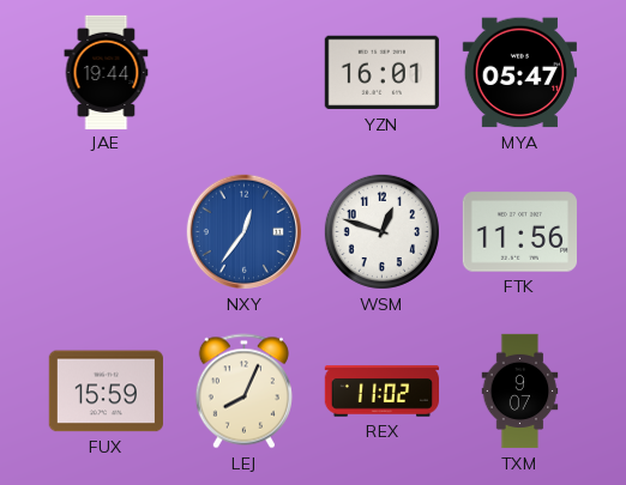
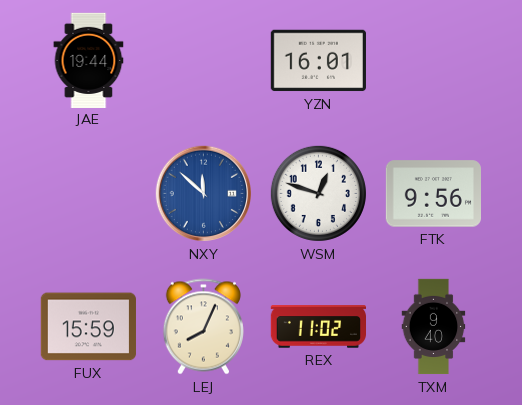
MYA: 05:47 -> none
NXY: 12:36 -> 11:52
FTK: 11:56 -> 9:56
TXM: 9:07 -> 9:40
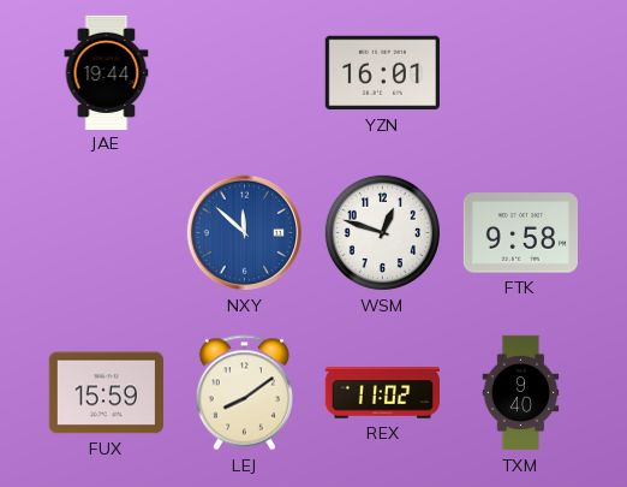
FTK: 9:56 -> 9:58
LEJ: 8:04 -> 8:09
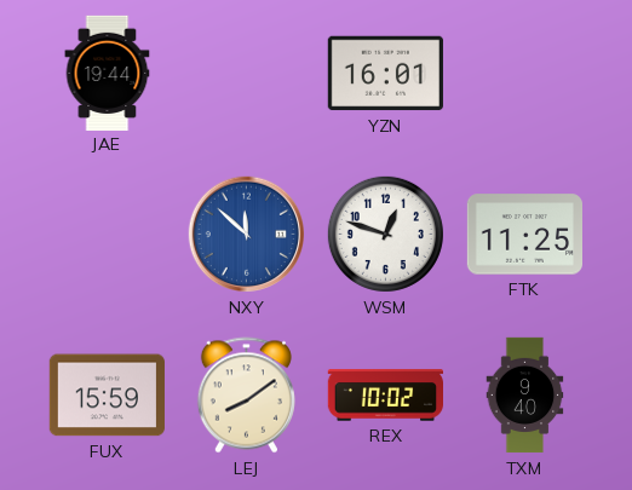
FTK: 9:58 -> 11:25
REX: 11:02 -> 10:02
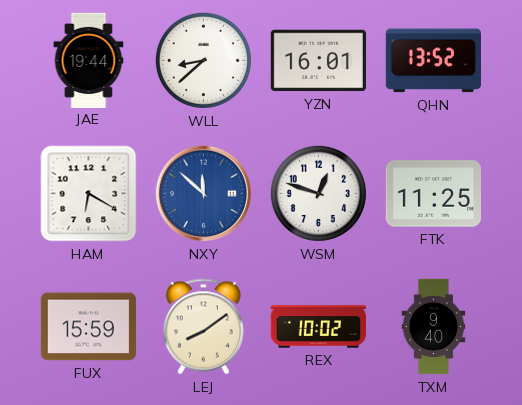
WLL: none -> 8:38
QHN: none -> 13:52
HAM: none -> 6:20
